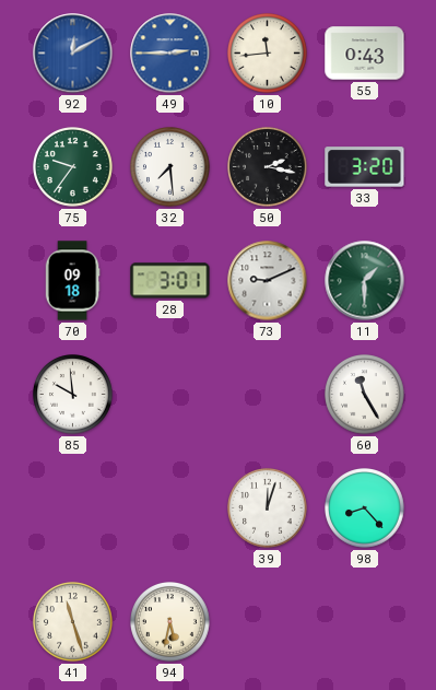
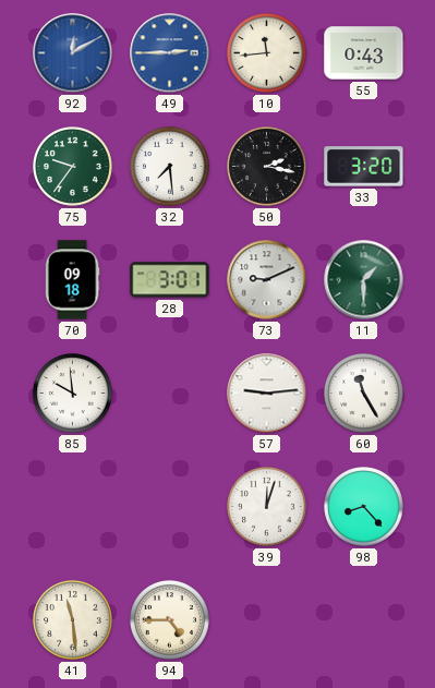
57: none -> 9:14
41: 11:27 -> 11:29
94: 5:32 -> 4:45
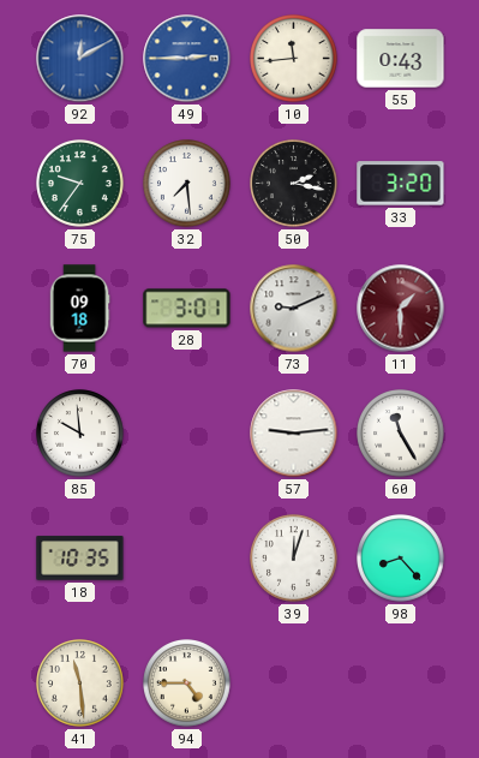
11 dial: green -> burgundy
18: none -> 10:35
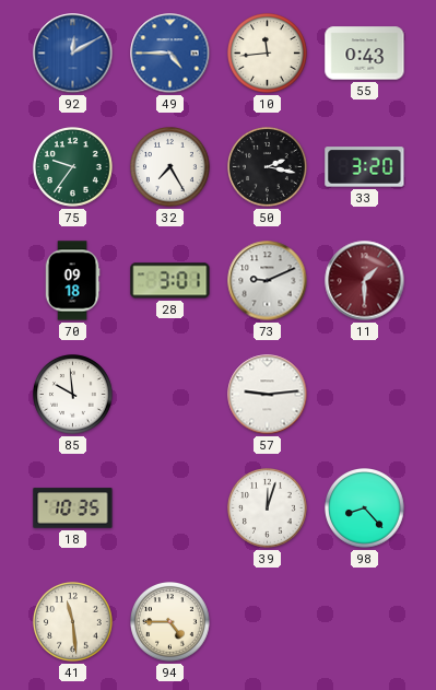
49: 2:45 -> 4:45
32: 7:29 -> 7:25
60: 11:25 -> none
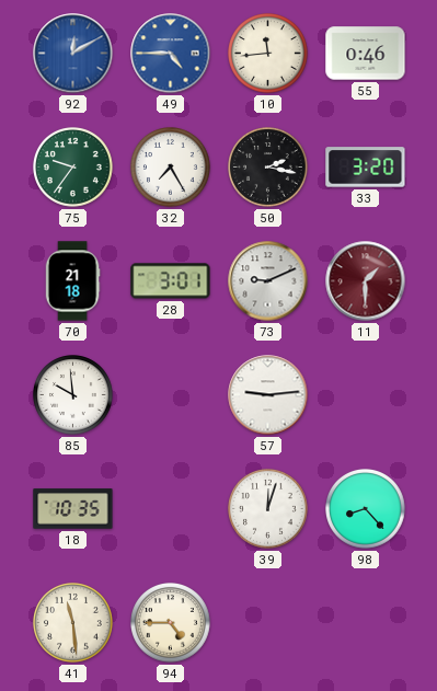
55: 0:43 -> 0:46
70: 09:18 -> 21:18
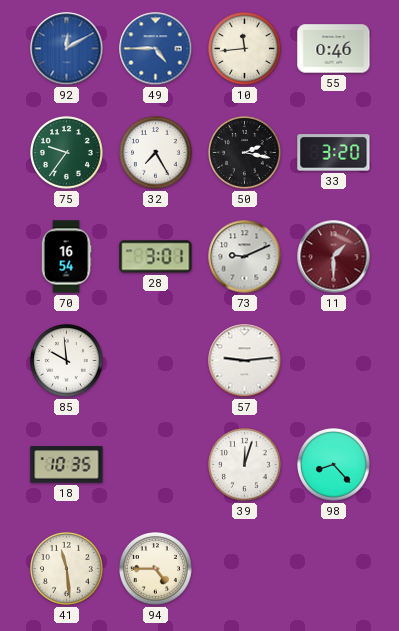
70: 21:18 -> 16:54
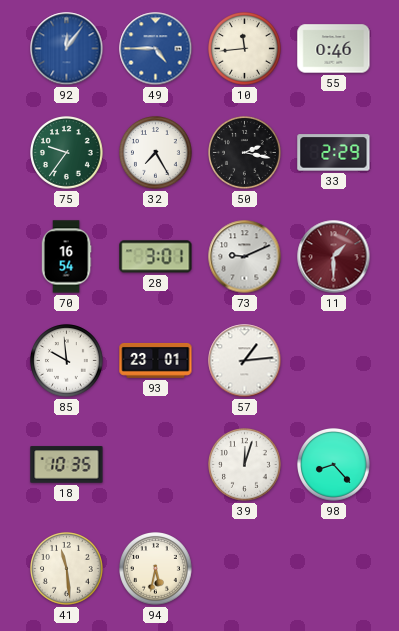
92: 12:10 -> 12:06
33: 3:20 -> 2:29
93: none -> 23:01
57: 9:14 -> 1:14
94: 4:45 -> 5:32
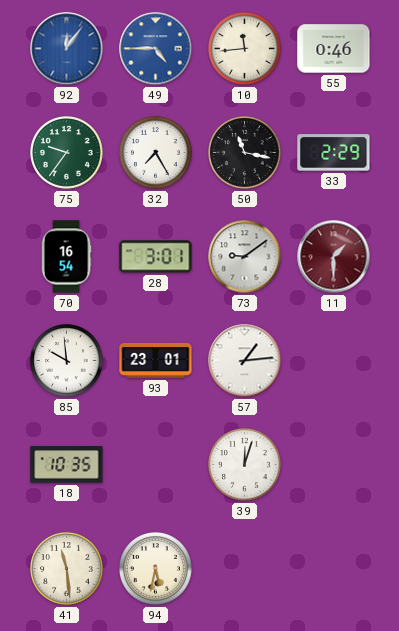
50: 2:17 -> 11:17
73: 9:11 -> 9:09
98: 8:23 -> none
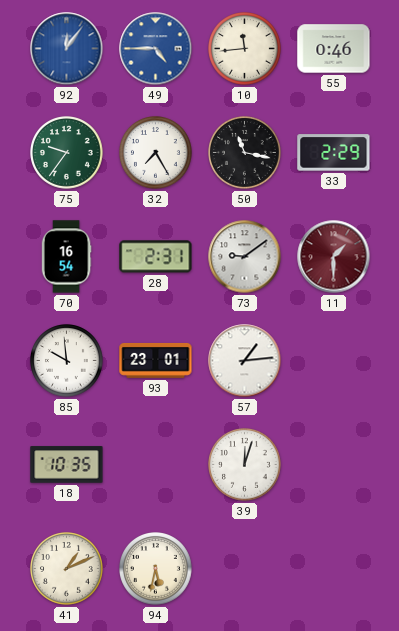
28: 3:01 -> 2:31
41: 11:29 -> 1:11
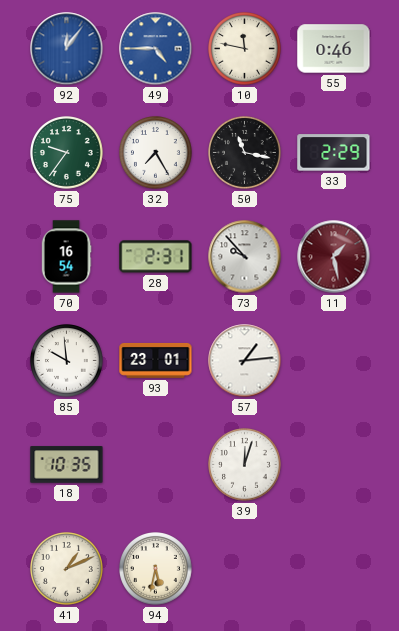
10: 11:44 -> 11:47
73: 9:09 -> 9:53
11: 1:30 -> 1:28
